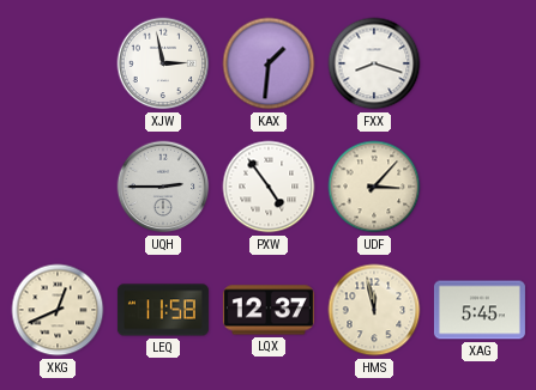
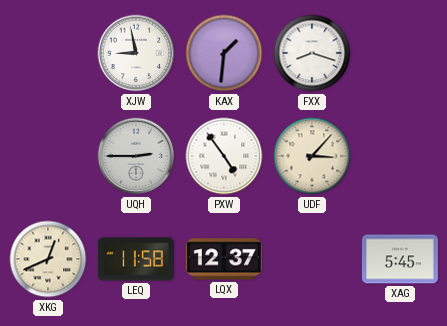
XJW: 2:58 -> 8:58
HMS: 11:58 -> none
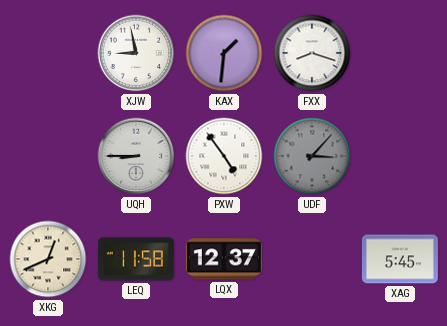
UQH: 2:45 -> 8:45
UDF dial: cream -> grey
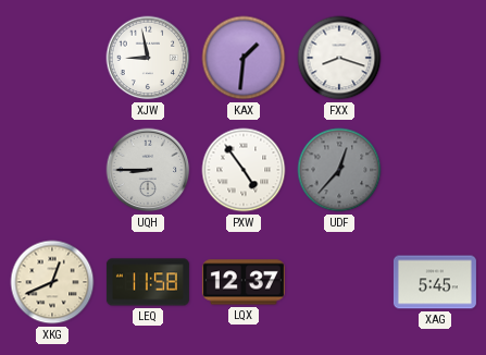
UDF: 3:07 -> 12:37
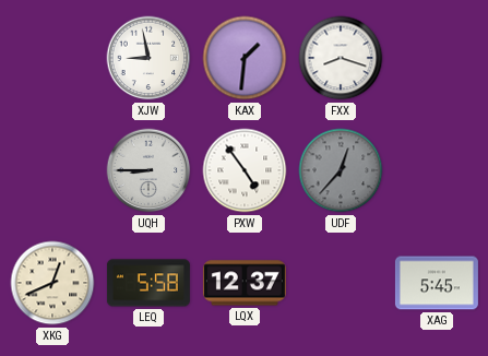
LEQ: 11:58 -> 5:58
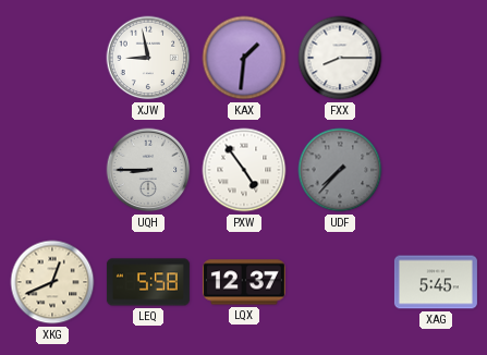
FXX: 8:18 -> 8:15
UDF: 12:37 -> 7:37
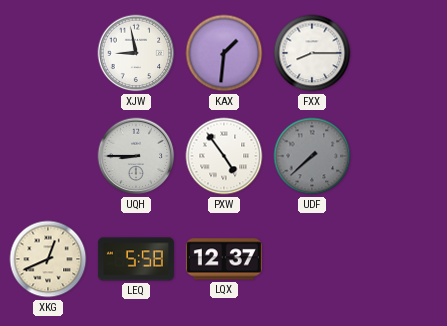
UDF: 7:37 -> 7:38
XAG: 5:45 -> none
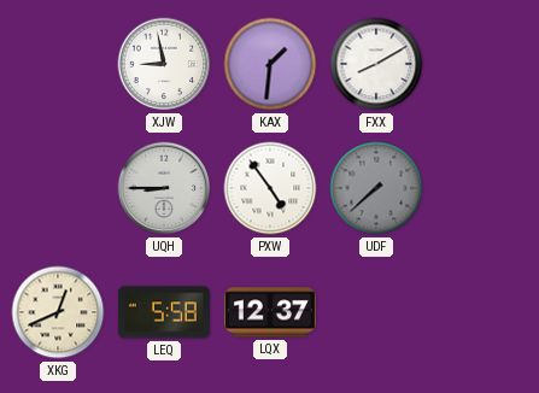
FXX: 8:15 -> 8:10
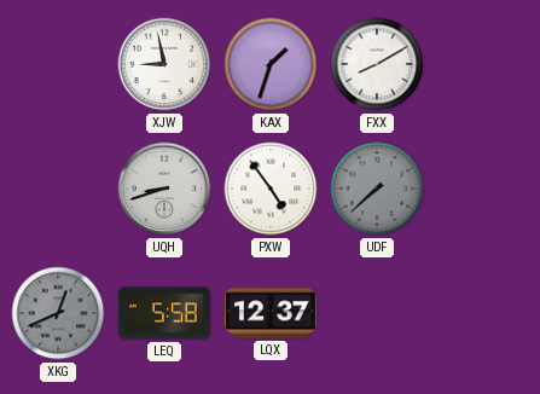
KAX: 1:31 -> 1:33
UQH: 8:45 -> 8:42
XKG dial: cream -> grey
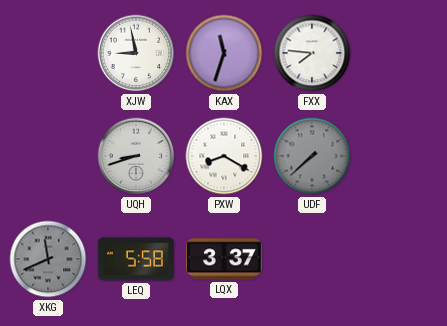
KAX: 1:33 -> 11:33
FXX: 8:10 -> 7:46
PXW: 4:54 -> 8:20
XKG: 12:41 -> 11:41
LQX: 12:37 -> 3:37
